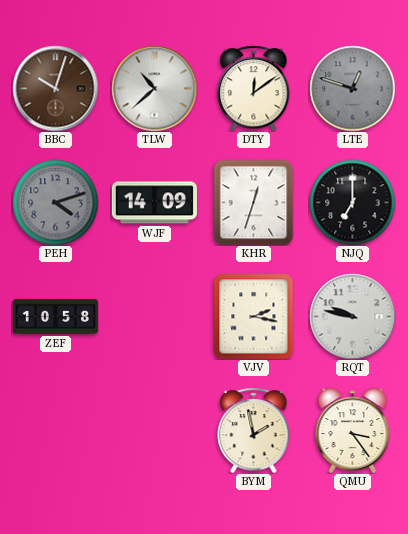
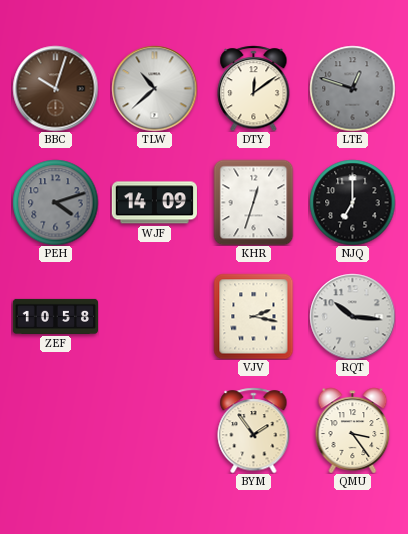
RQT: 9:47 -> 10:16
BYM: 1:58 -> 1:54
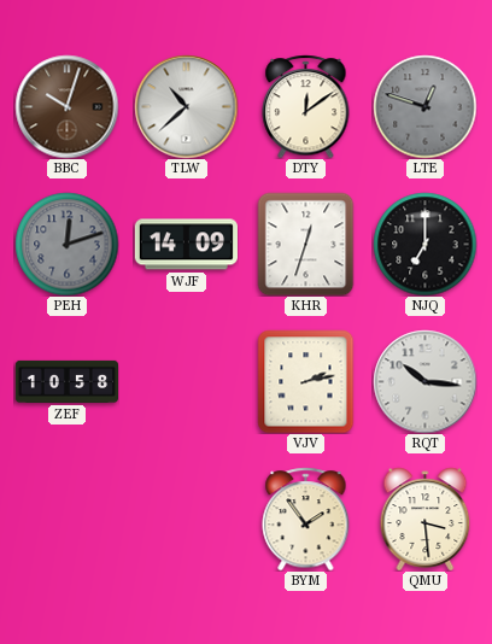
PEH: 4:12 -> 12:12
VJV: 2:17 -> 2:13
QMU: 3:24 -> 3:29
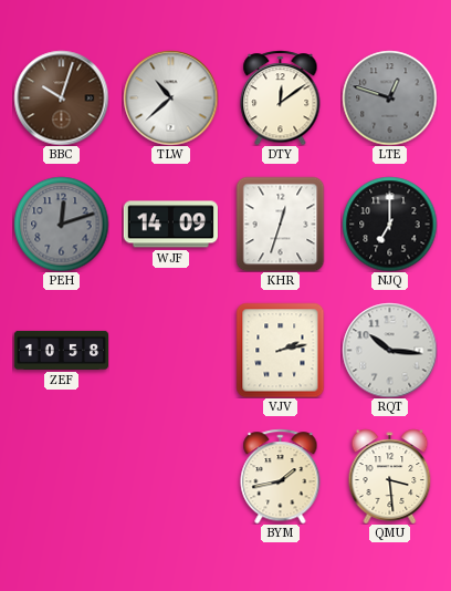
BYM: 1:54 -> 1:43
